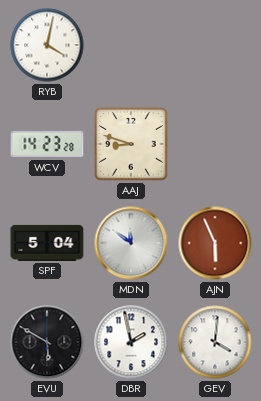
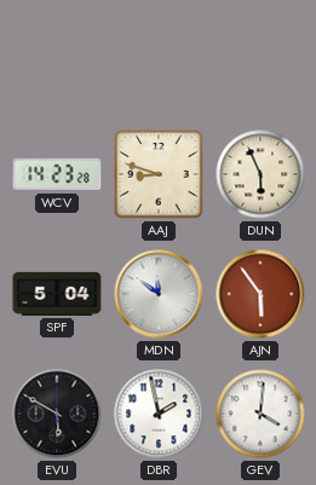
RYB: 4:02 -> none
DUN: none -> 5:56
AJN: 5:56 -> 5:54
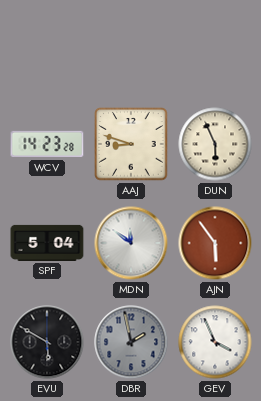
DBR dial: white -> grey
GEV: 4:01 -> 3:56
